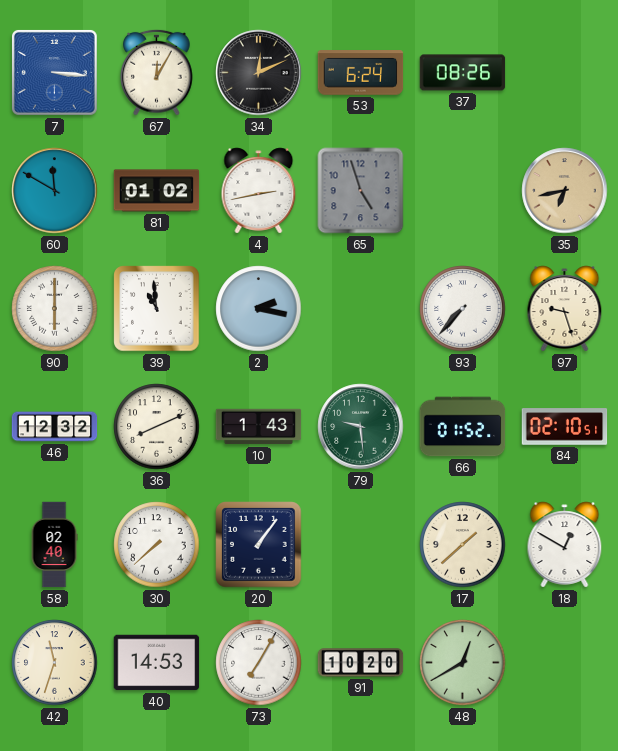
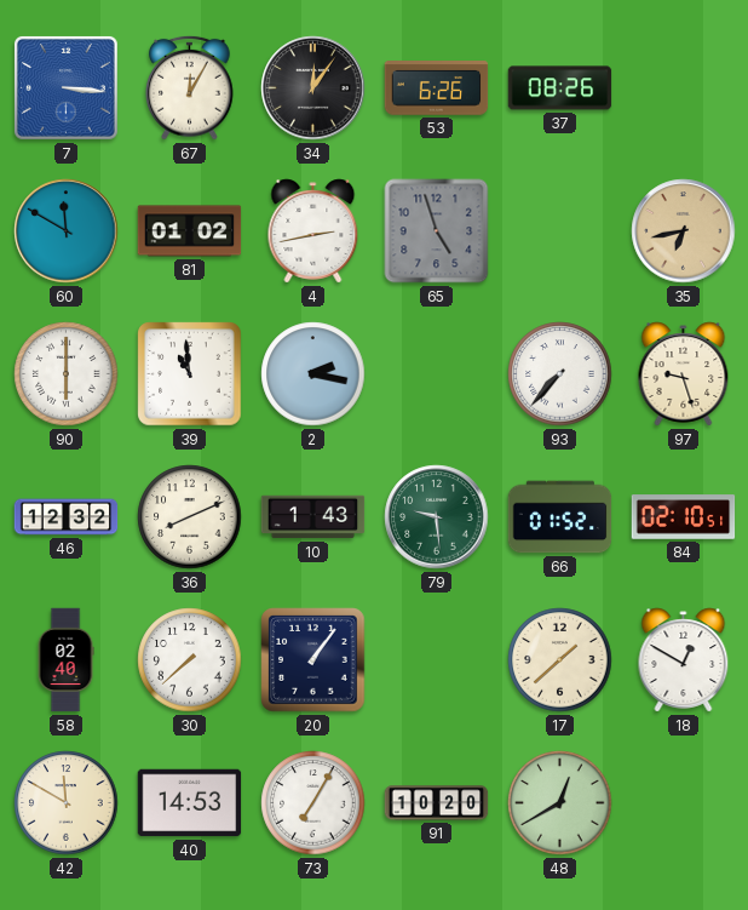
34: 12:11 -> 12:06
53: 6:24 -> 6:26
42: 11:33 -> 11:50
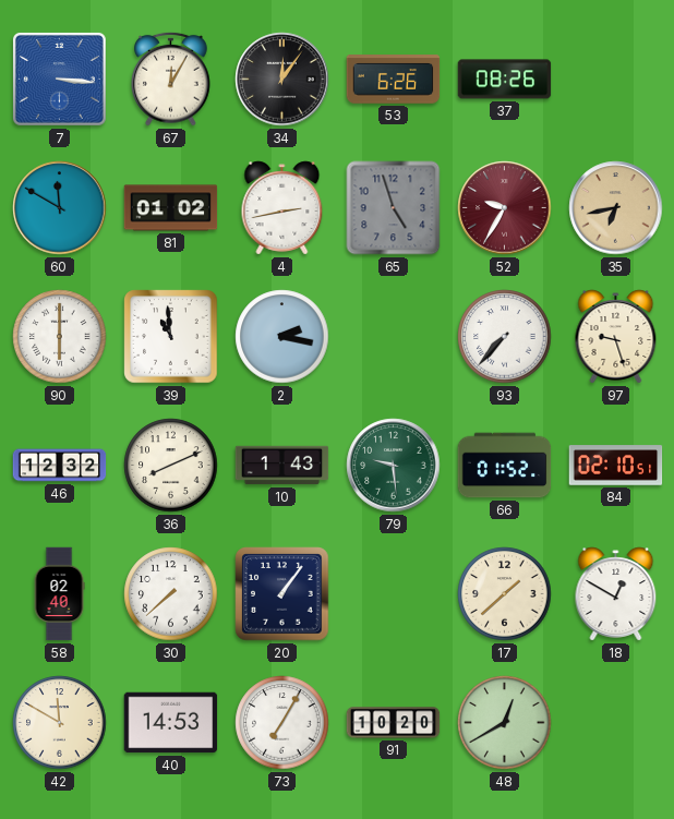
52: none -> 9:35
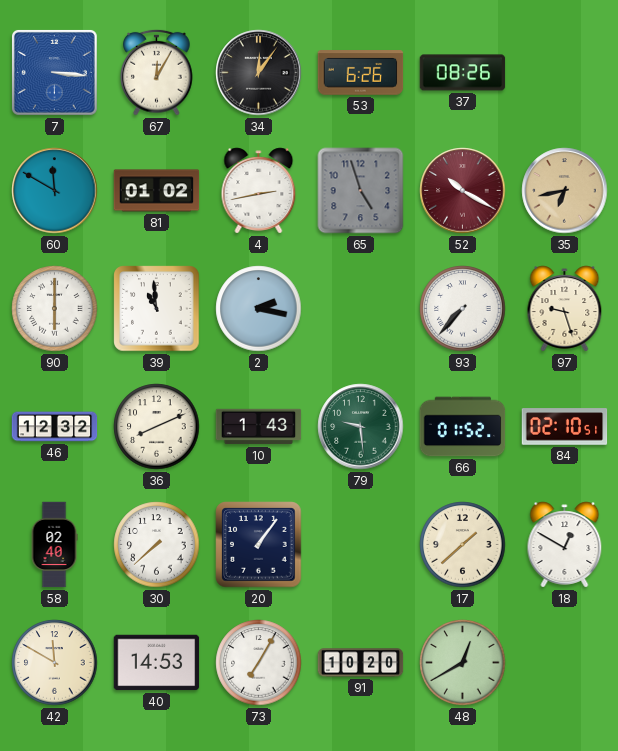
52: 9:35 -> 10:20
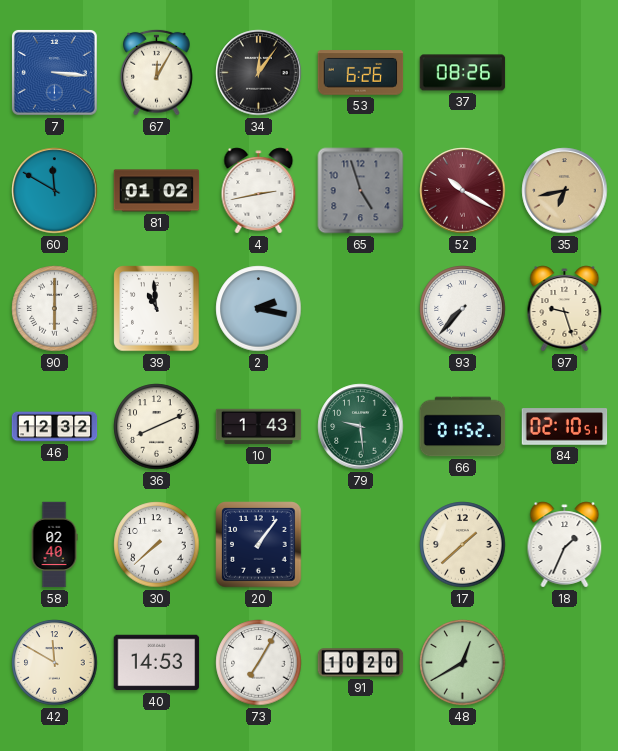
18: 12:50 -> 1:34
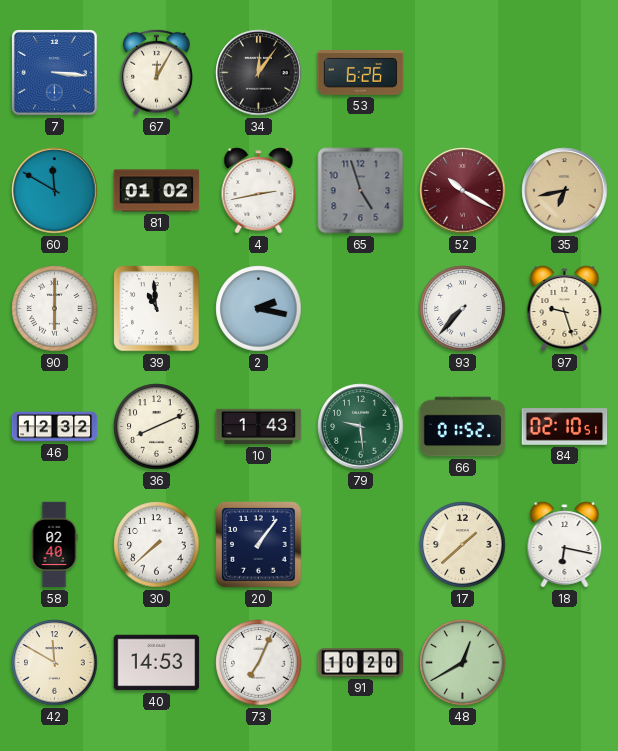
37: 08:26 -> none
18: 1:34 -> 6:17
73: 7:05 -> 7:04
